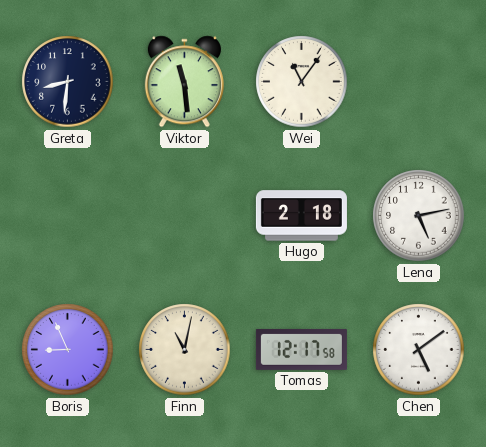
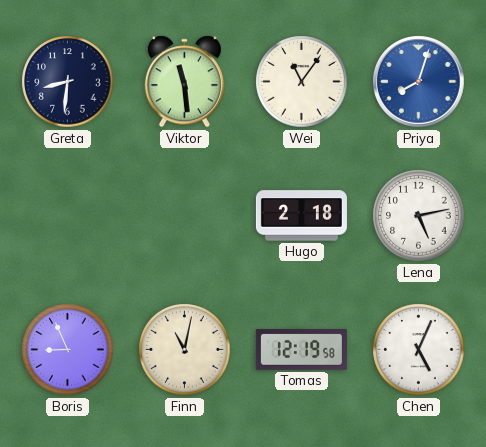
Priya: none -> 8:03
Tomas: 12:17 -> 12:19
Chen: 5:09 -> 5:04
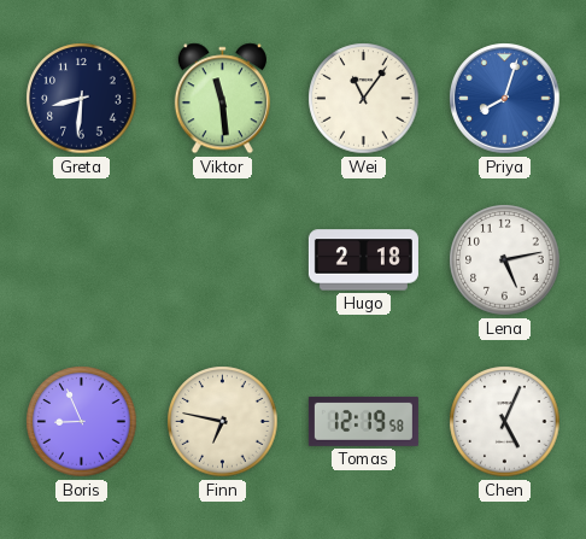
Finn: 11:02 -> 6:47
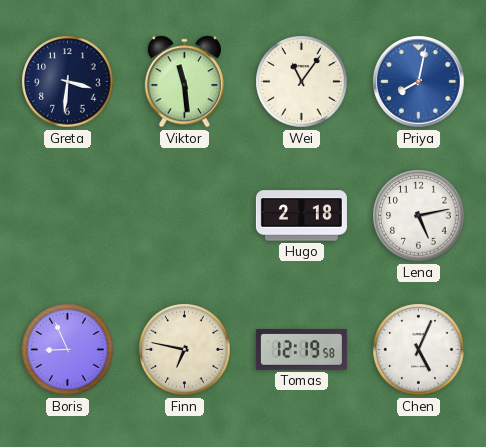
Greta: 8:31 -> 3:31
Priya: 8:03 -> 8:02
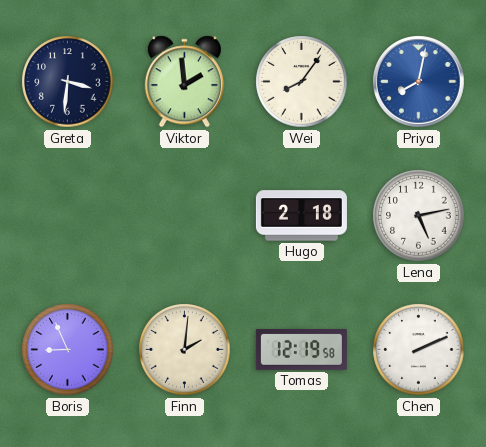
Viktor: 11:29 -> 1:59
Wei: 11:06 -> 8:06
Finn: 6:47 -> 2:01
Chen: 5:04 -> 2:11
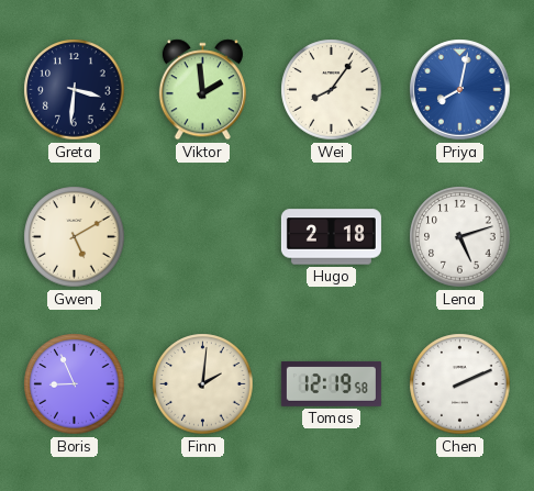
Gwen: none -> 5:10
Lena: 5:13 -> 5:12
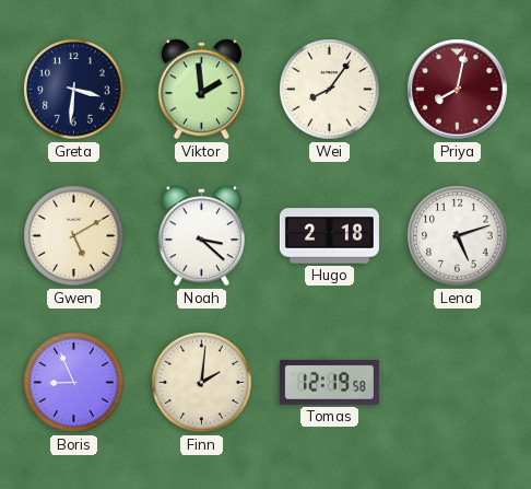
Priya dial: blue -> burgundy
Noah: none -> 3:22
Chen: 2:11 -> none
